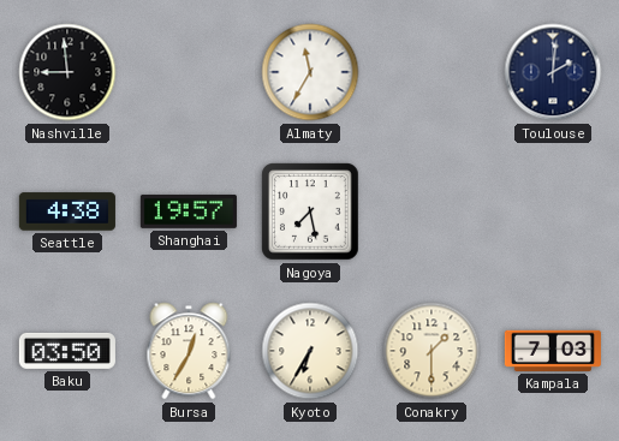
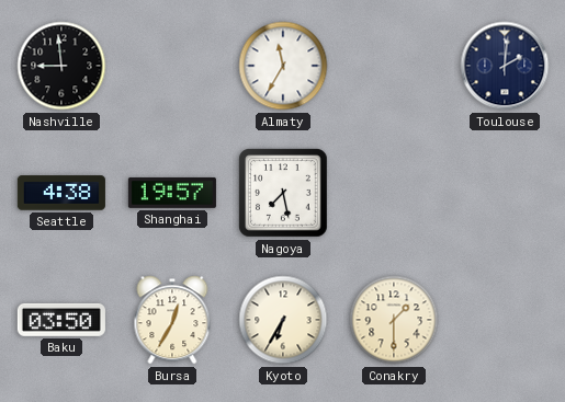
Kampala: 7:03 -> none
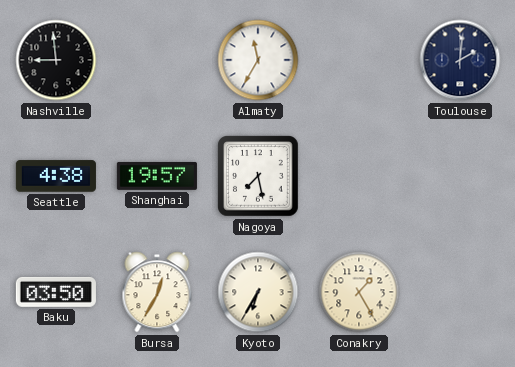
Conakry: 1:30 -> 1:25
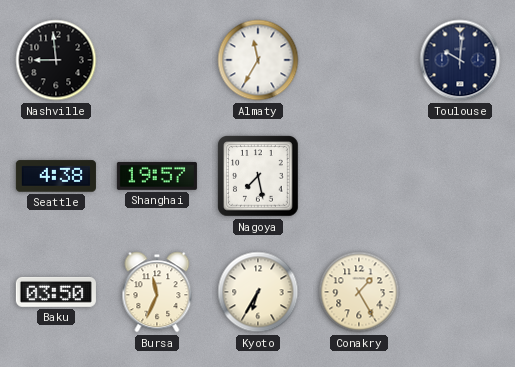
Toulouse: 2:01 -> 10:01
Bursa: 12:35 -> 11:34
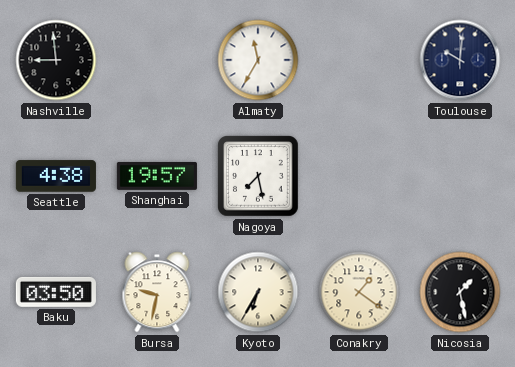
Bursa: 11:34 -> 9:32
Conakry: 1:25 -> 1:21
Nicosia: none -> 1:28
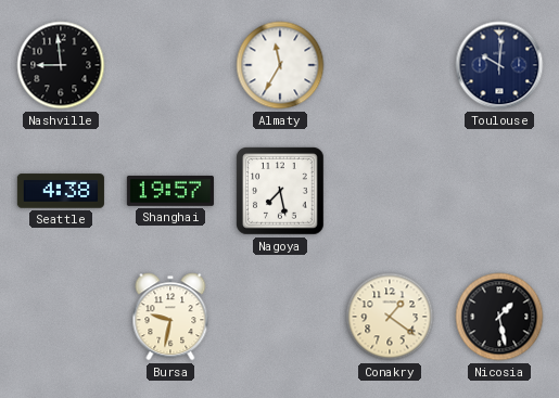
Baku: 03:50 -> none
Kyoto: 6:35 -> none
